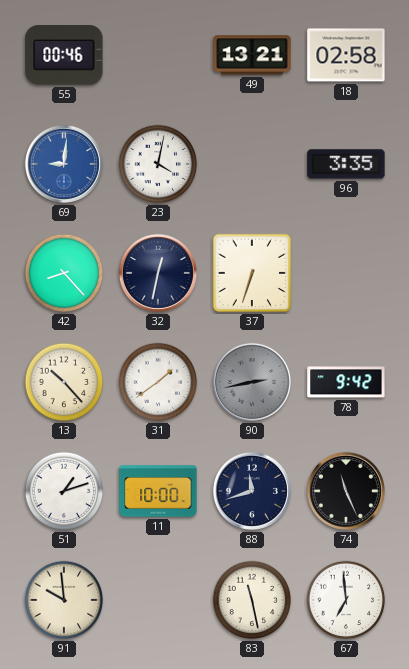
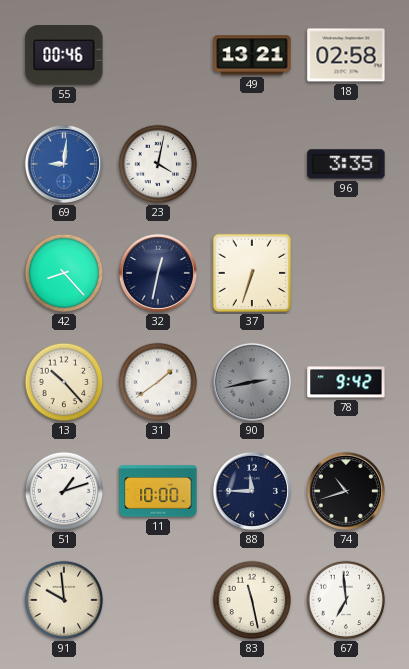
88: 11:42 -> 11:45
74: 11:26 -> 10:42
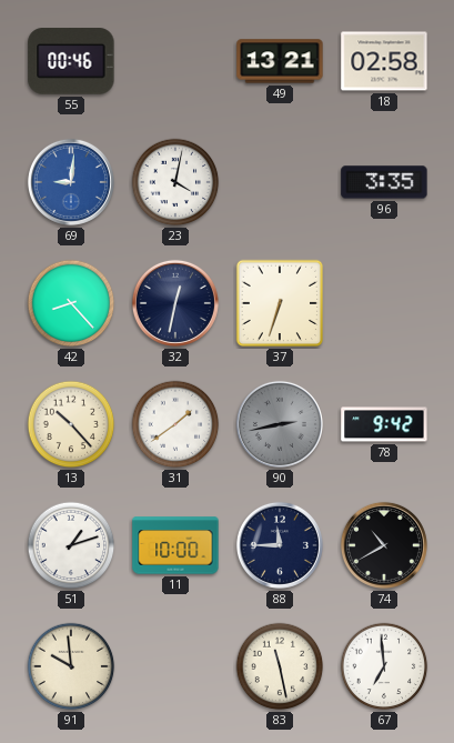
74: 10:42 -> 10:40
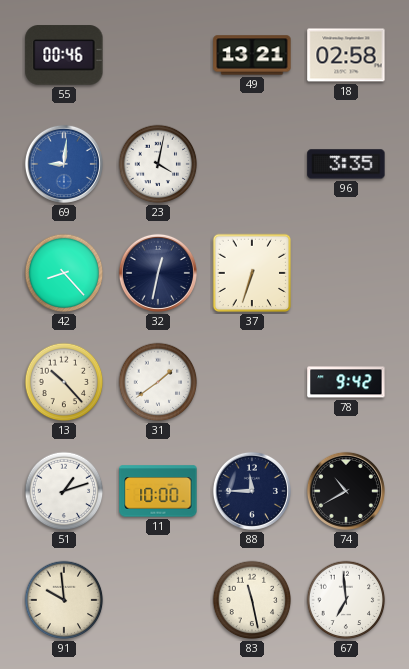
90: 2:43 -> none
